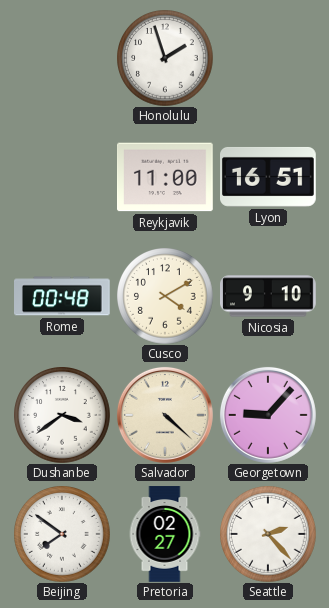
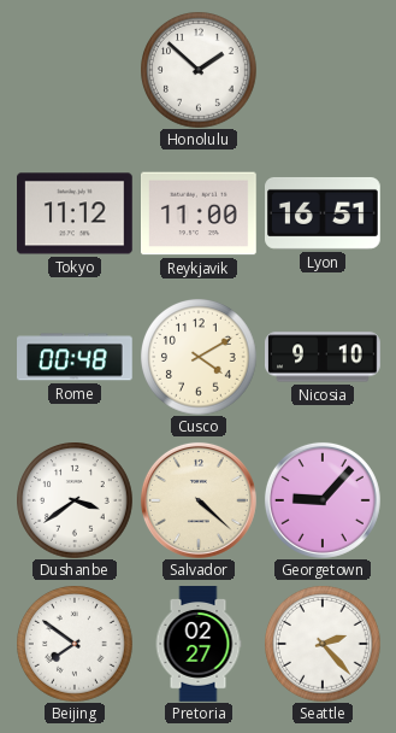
Honolulu: 1:57 -> 1:52
Tokyo: none -> 11:12
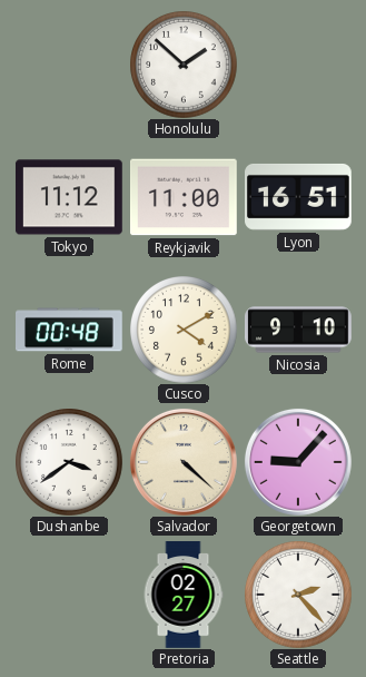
Beijing: 7:51 -> none
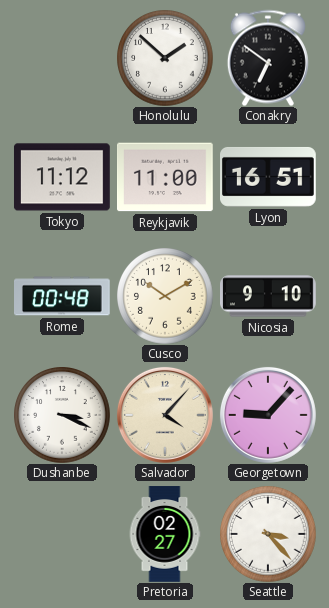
Conakry: none -> 6:51
Cusco: 4:10 -> 10:10
Dushanbe: 3:39 -> 3:19
Salvador: 4:22 -> 4:07
Seattle: 2:23 -> 3:23
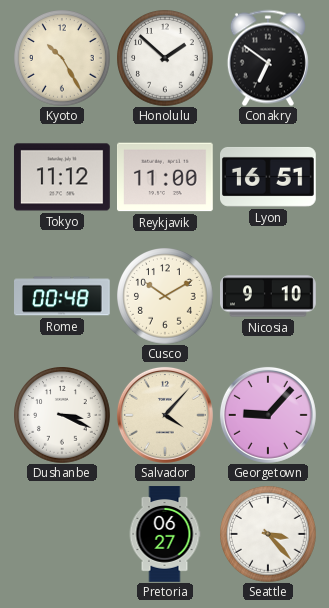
Kyoto: none -> 10:25
Pretoria: 02:27 -> 06:27
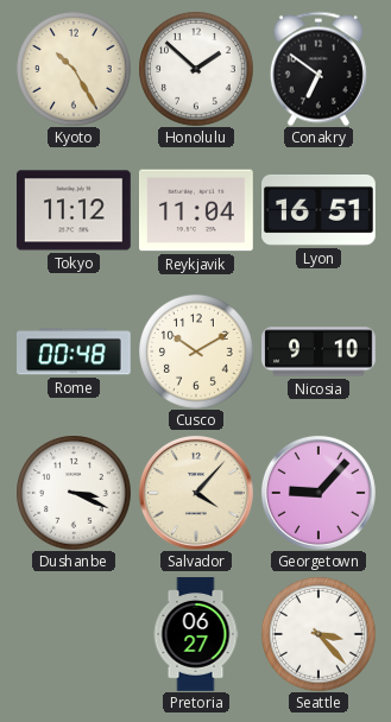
Reykjavik: 11:00 -> 11:04
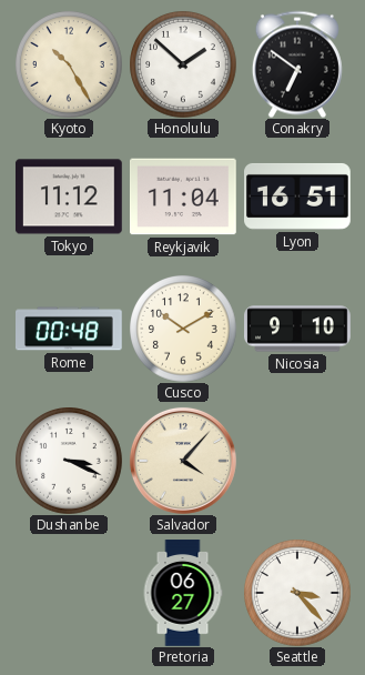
Georgetown: 9:07 -> none
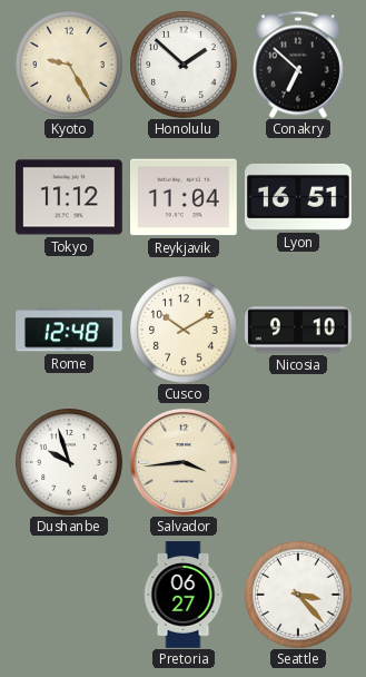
Kyoto: 10:25 -> 9:25
Conakry: 6:51 -> 6:52
Rome: 00:48 -> 12:48
Dushanbe: 3:19 -> 9:57
Salvador: 4:07 -> 3:44
